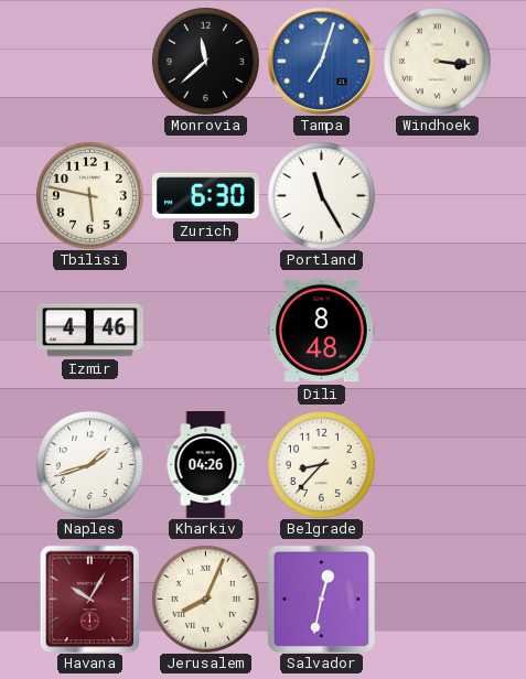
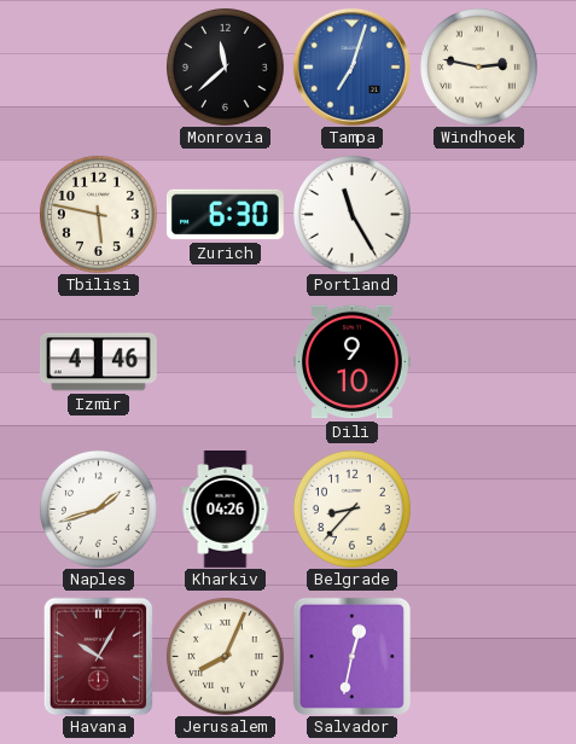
Windhoek: 3:16 -> 2:47
Dili: 8:48 -> 9:10
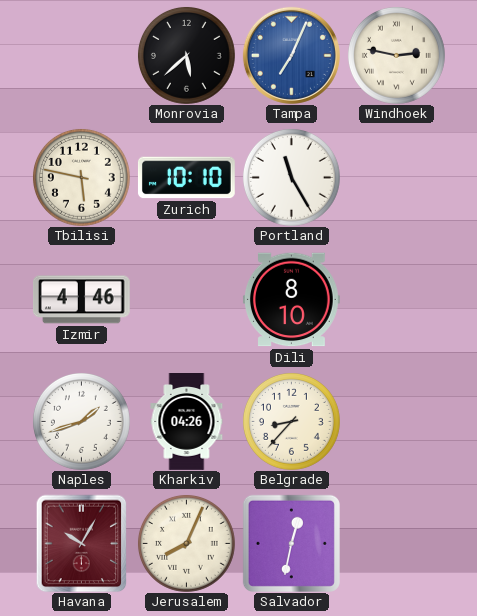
Monrovia: 11:38 -> 5:38
Tampa: 7:03 -> 7:04
Zurich: 6:30 -> 10:10
Dili: 9:10 -> 8:10
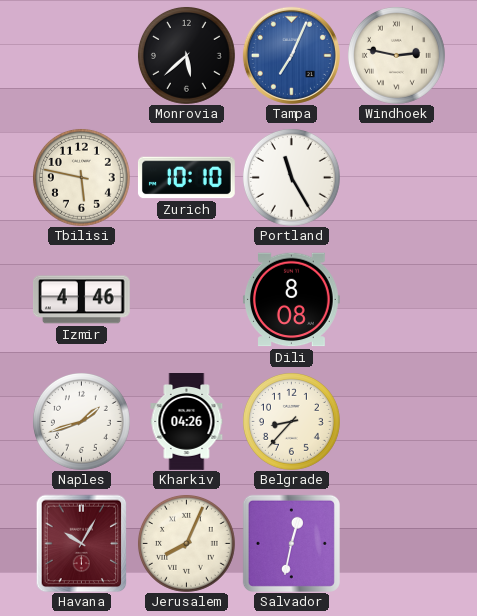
Dili: 8:10 -> 8:08
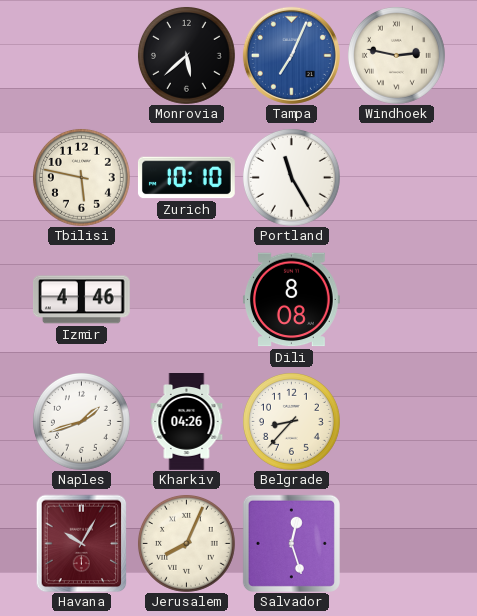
Salvador: 12:32 -> 12:27
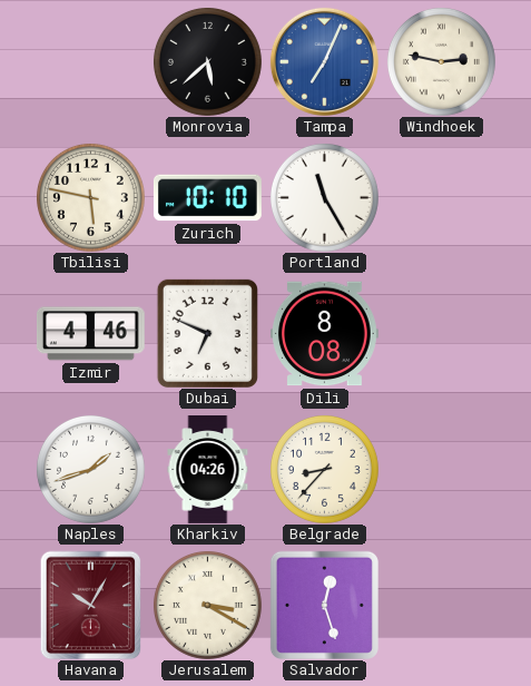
Dubai: none -> 6:49
Jerusalem: 8:04 -> 3:20
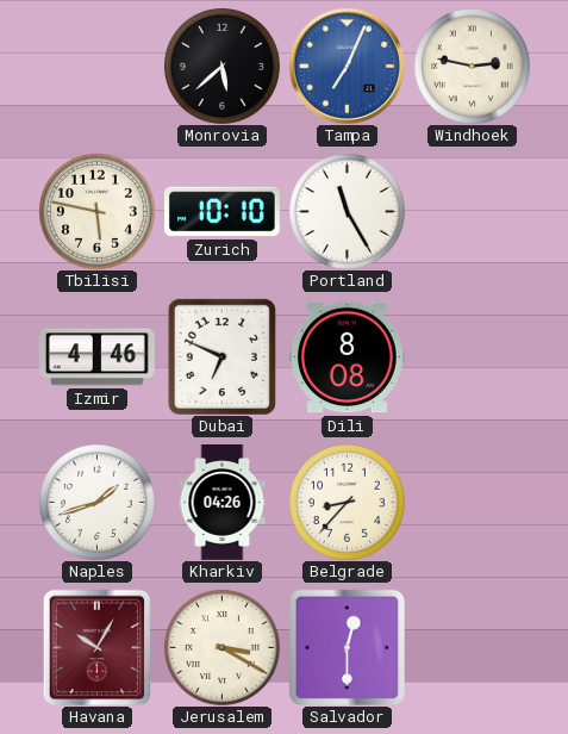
Salvador: 12:27 -> 12:30
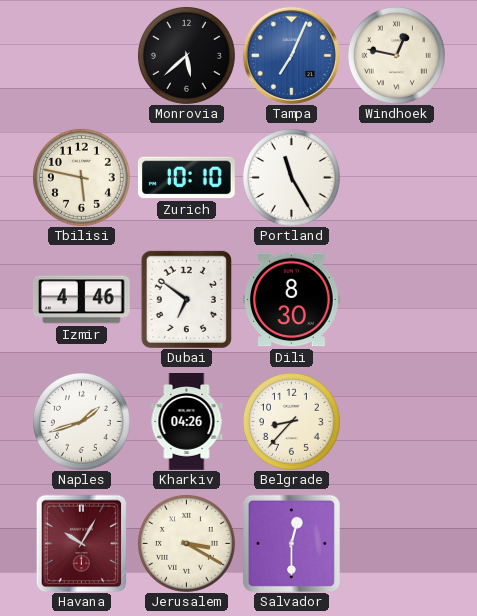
Windhoek: 2:47 -> 12:47
Dubai: 6:49 -> 6:51
Dili: 8:08 -> 8:30
